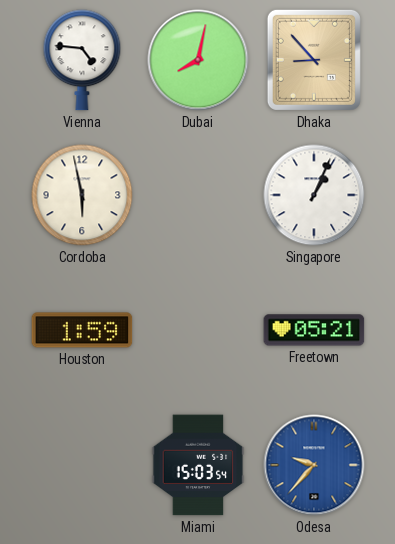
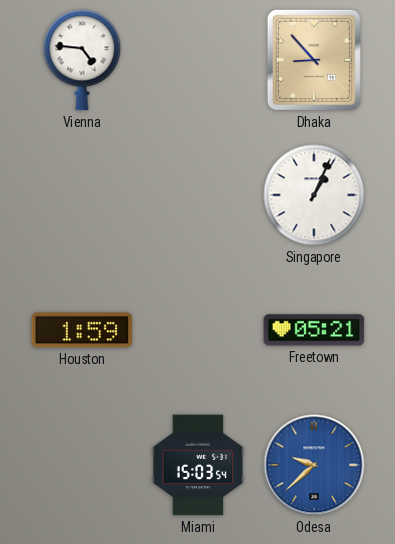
Dubai: 8:02 -> none
Cordoba: 5:58 -> none
Odesa: 9:37 -> 9:38
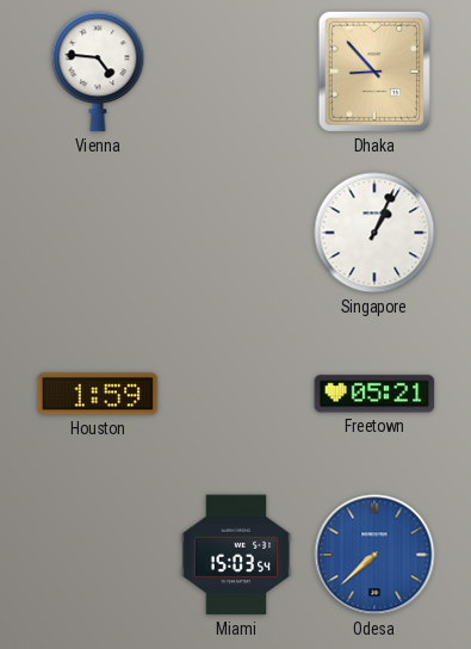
Odesa: 9:38 -> 7:38
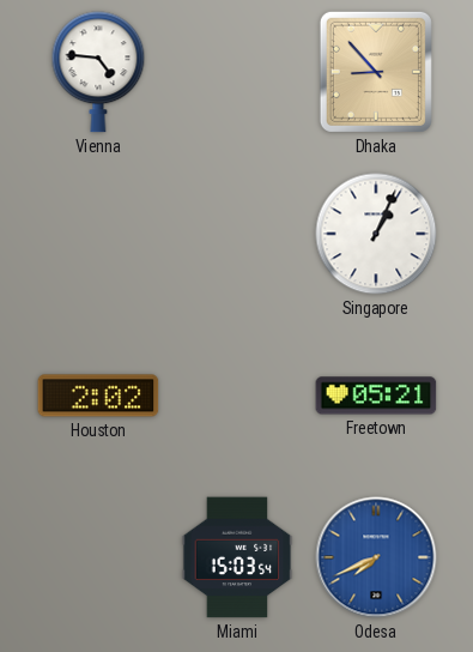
Houston: 1:59 -> 2:02
Odesa: 7:38 -> 7:41
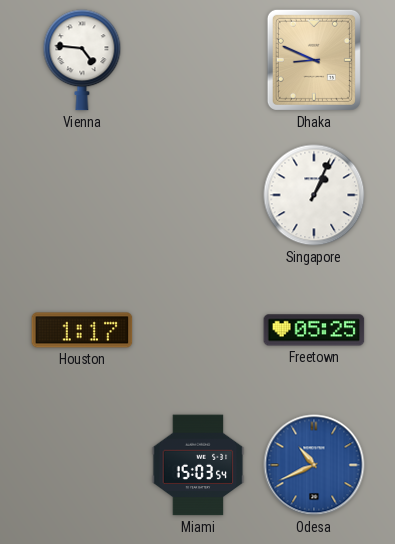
Dhaka: 8:53 -> 8:49
Houston: 2:02 -> 1:17
Freetown: 05:21 -> 05:25
Odesa: 7:41 -> 10:41
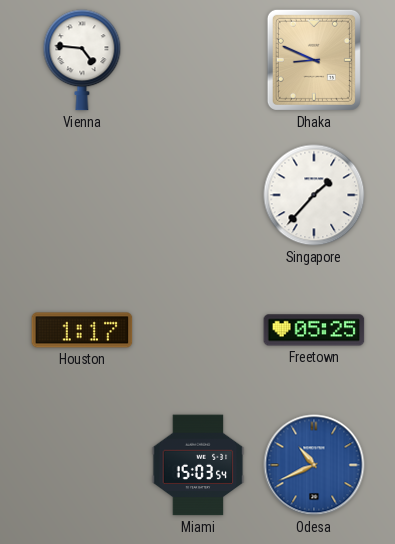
Singapore: 1:04 -> 1:37
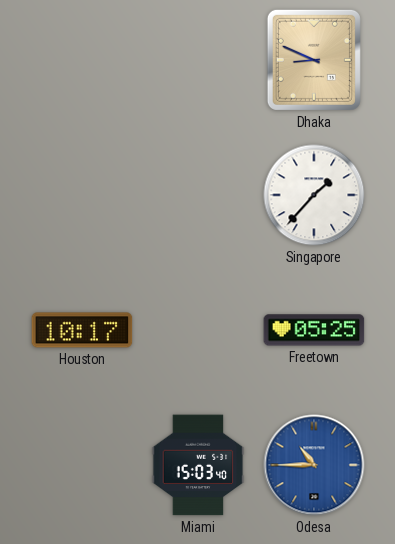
Vienna: 4:46 -> none
Houston: 1:17 -> 10:17
Miami: 15:03:54 -> 15:03:40
Odesa: 10:41 -> 10:45
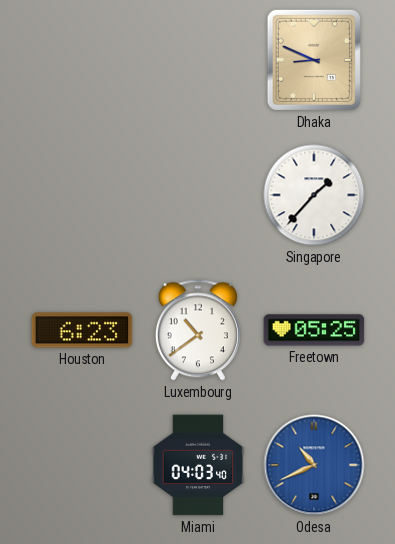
Houston: 10:17 -> 6:23
Luxembourg: none -> 10:39
Miami: 15:03 -> 04:03
Odesa: 10:45 -> 10:41
